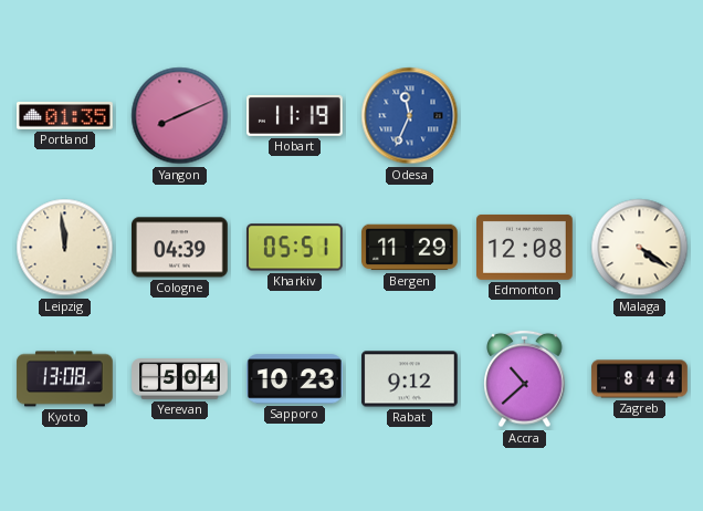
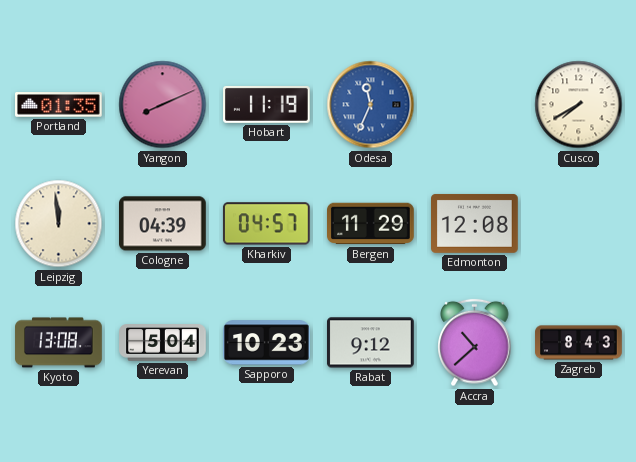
Cusco: none -> 7:40
Kharkiv: 05:51 -> 04:57
Malaga: 4:21 -> none
Zagreb: 8:44 -> 8:43
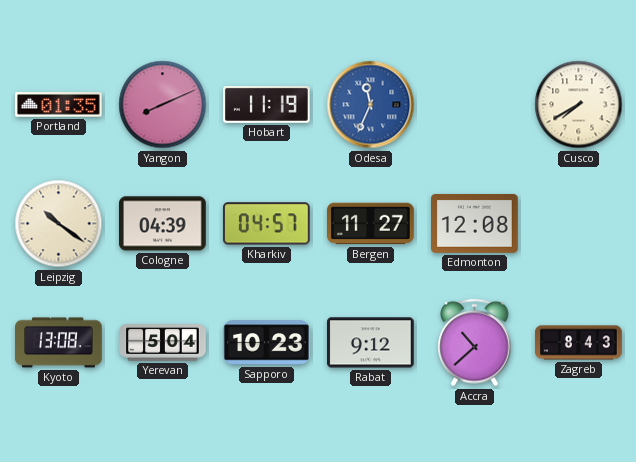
Leipzig: 11:59 -> 10:21
Bergen: 11:29 -> 11:27
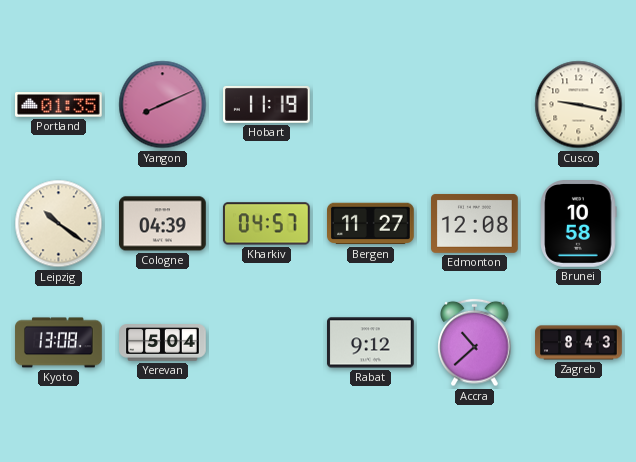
Odesa: 11:34 -> none
Cusco: 7:40 -> 9:17
Brunei: none -> 10:58
Sapporo: 10:23 -> none
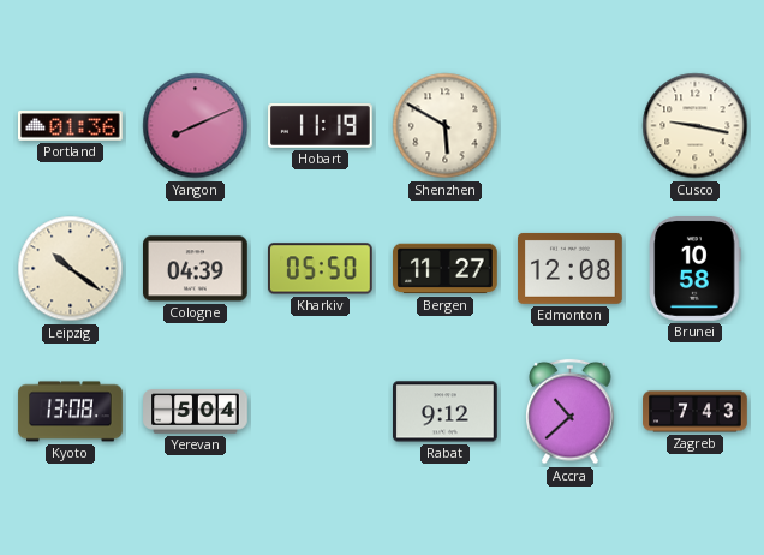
Portland: 01:35 -> 01:36
Shenzhen: none -> 5:50
Kharkiv: 04:57 -> 05:50
Zagreb: 8:43 -> 7:43
